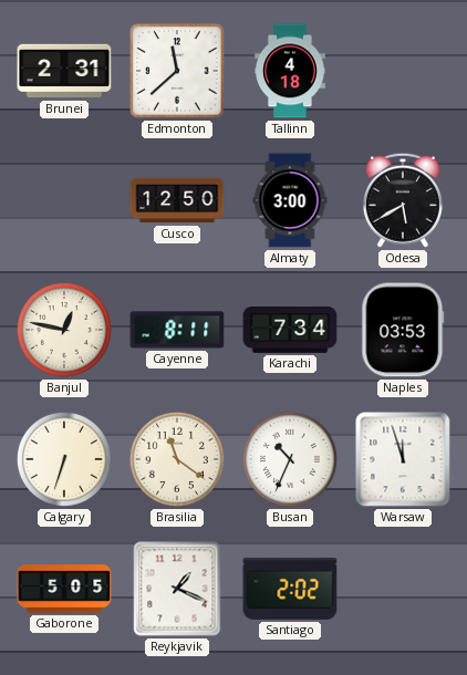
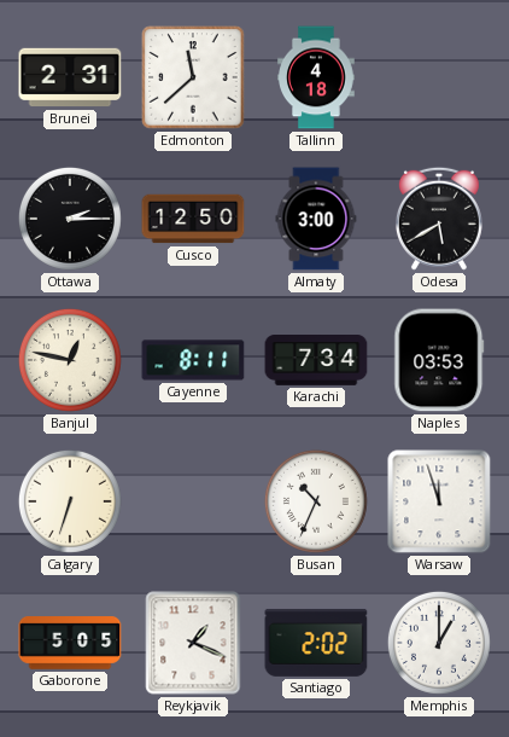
Ottawa: none -> 2:15
Brasilia: 11:21 -> none
Memphis: none -> 1:00
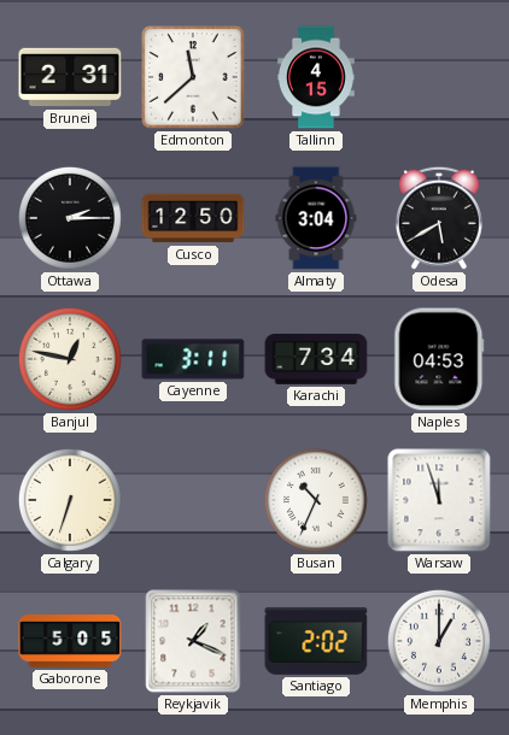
Tallinn: 4:18 -> 4:15
Almaty: 3:00 -> 3:04
Cayenne: 8:11 -> 3:11
Naples: 03:53 -> 04:53
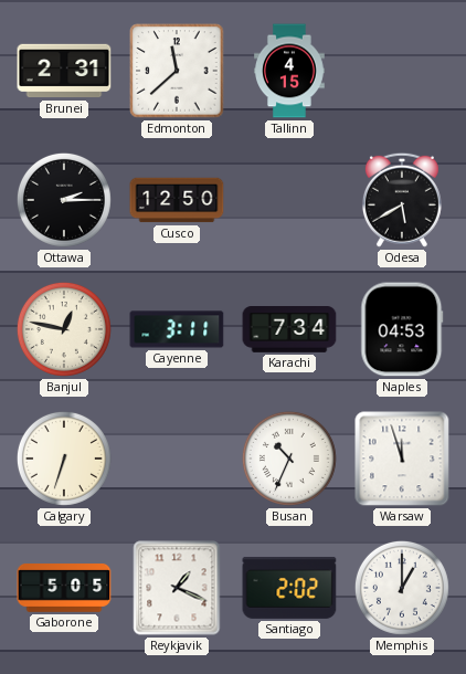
Almaty: 3:04 -> none
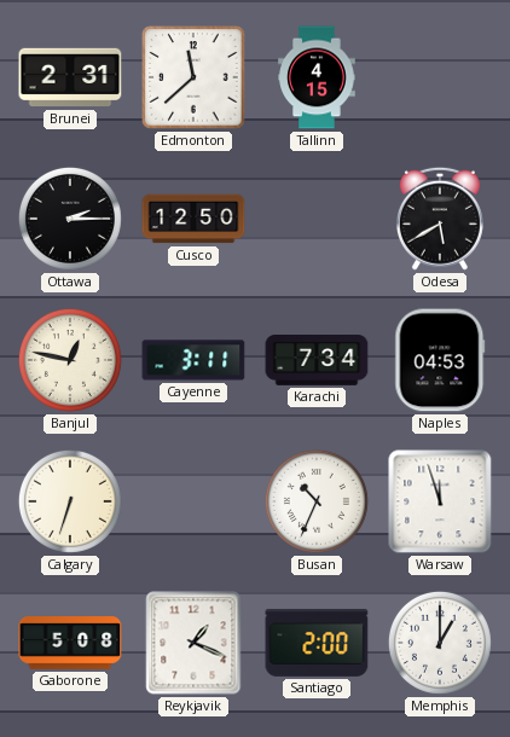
Gaborone: 5:05 -> 5:08
Santiago: 2:02 -> 2:00
